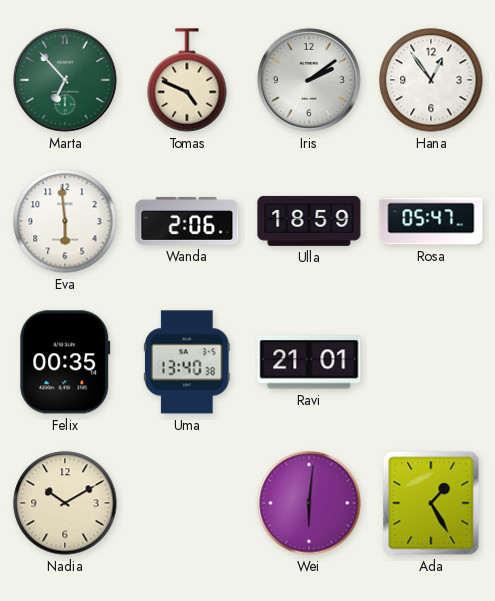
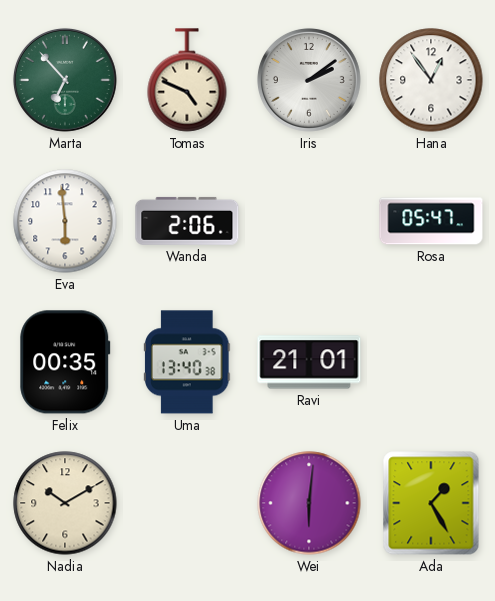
Ulla: 18:59 -> none
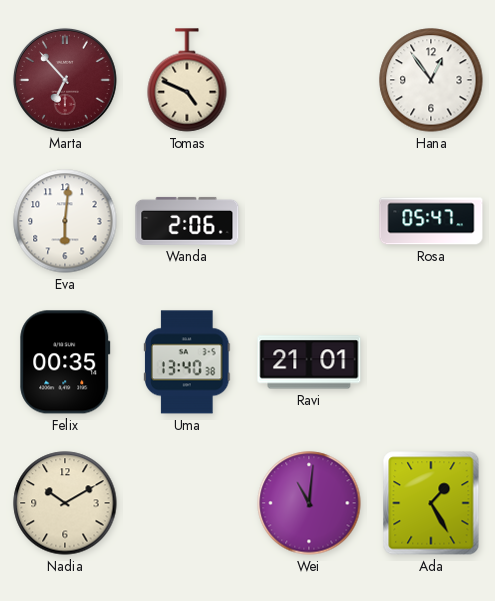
Marta dial: green -> burgundy
Iris: 2:09 -> none
Eva: 5:59 -> 6:01
Wei: 6:01 -> 11:01
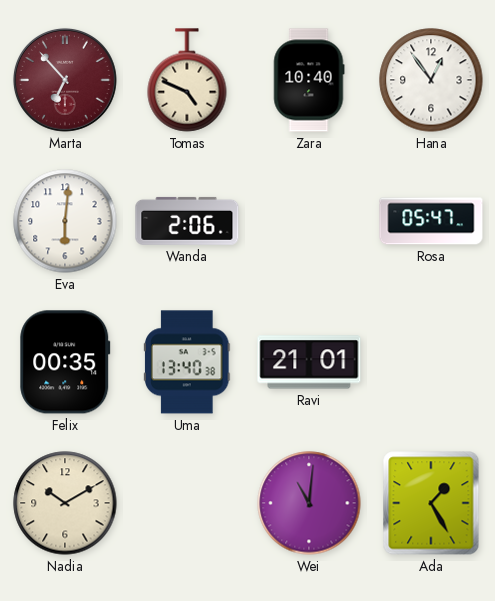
Zara: none -> 10:40
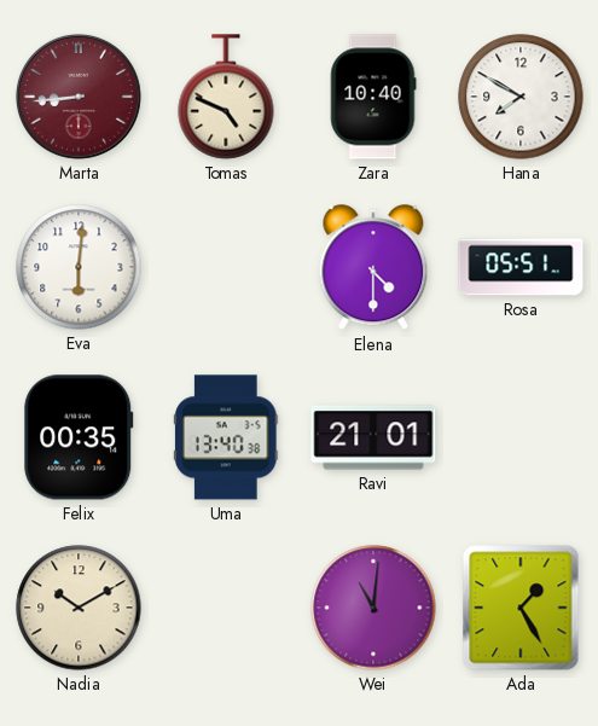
Marta: 6:53 -> 8:44
Hana: 12:54 -> 7:50
Wanda: 2:06 -> none
Elena: none -> 4:30
Rosa: 05:47 -> 05:51
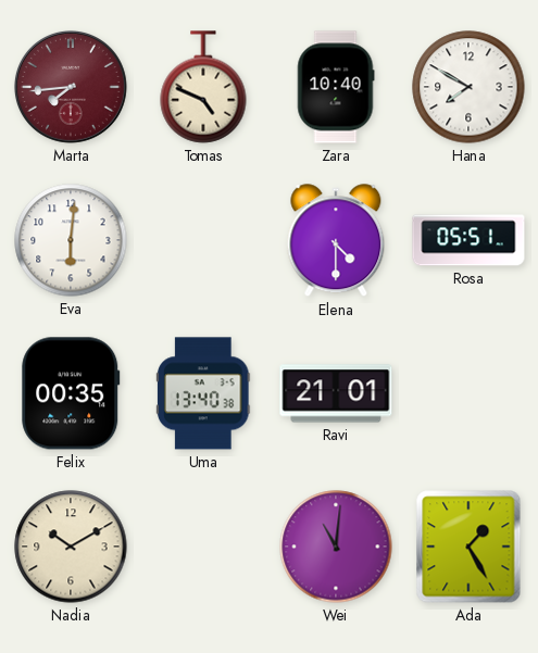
Marta: 8:44 -> 7:44
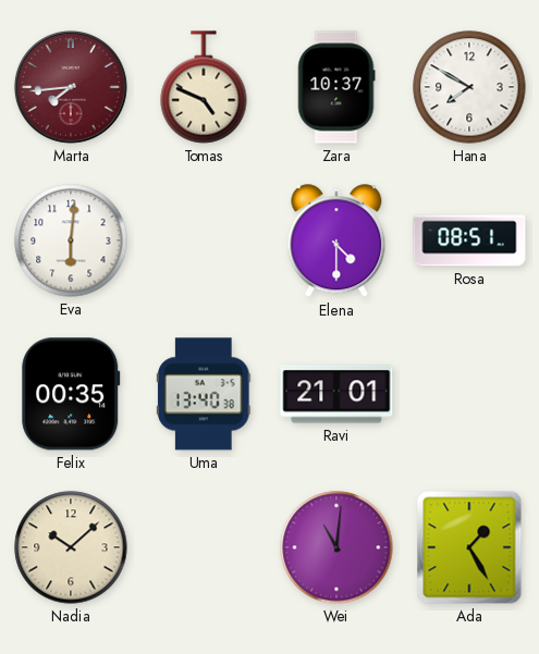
Zara: 10:40 -> 10:37
Rosa: 05:51 -> 08:51
Nadia: 10:10 -> 10:08
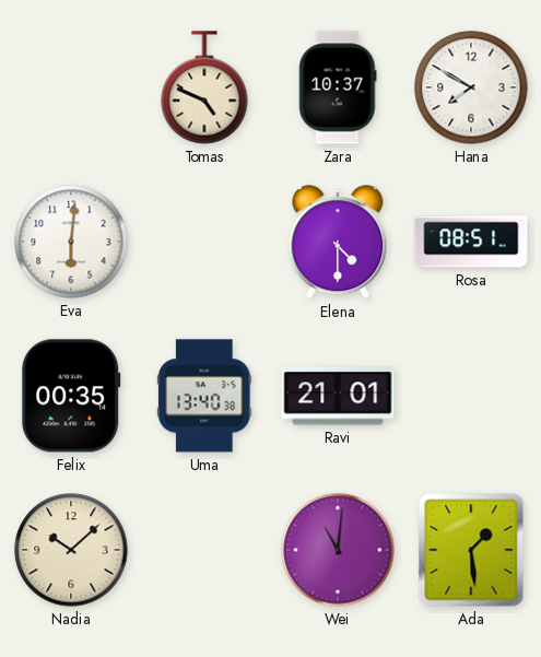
Marta: 7:44 -> none
Ada: 1:25 -> 1:29
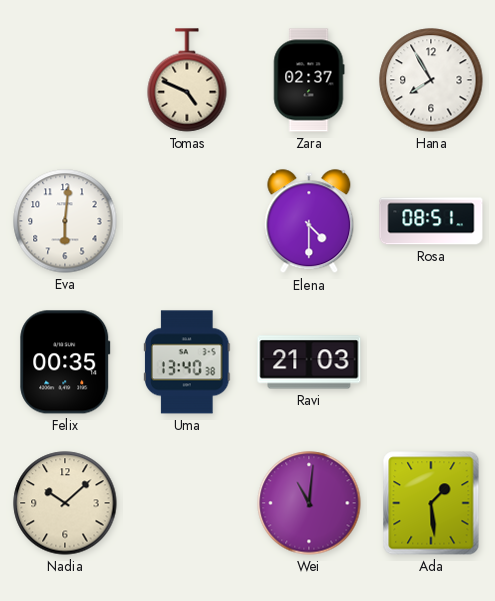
Zara: 10:37 -> 02:37
Hana: 7:50 -> 7:55
Ravi: 21:01 -> 21:03
